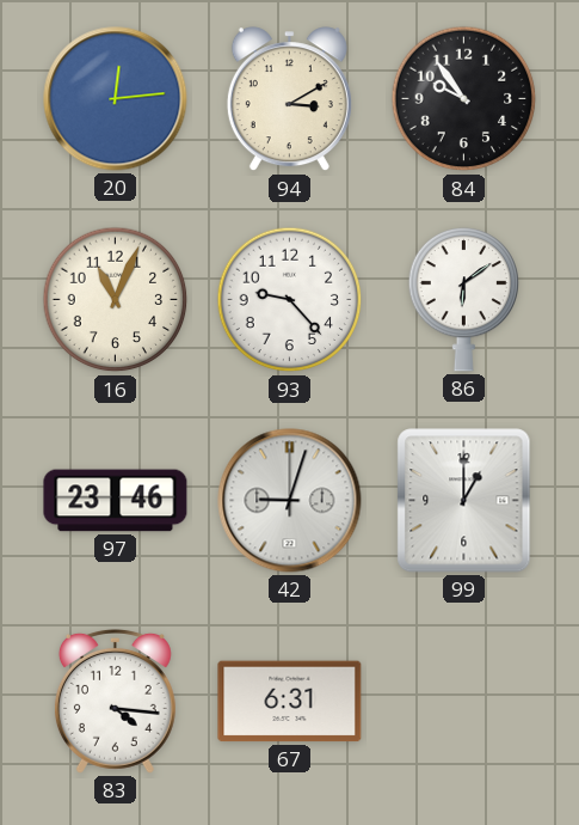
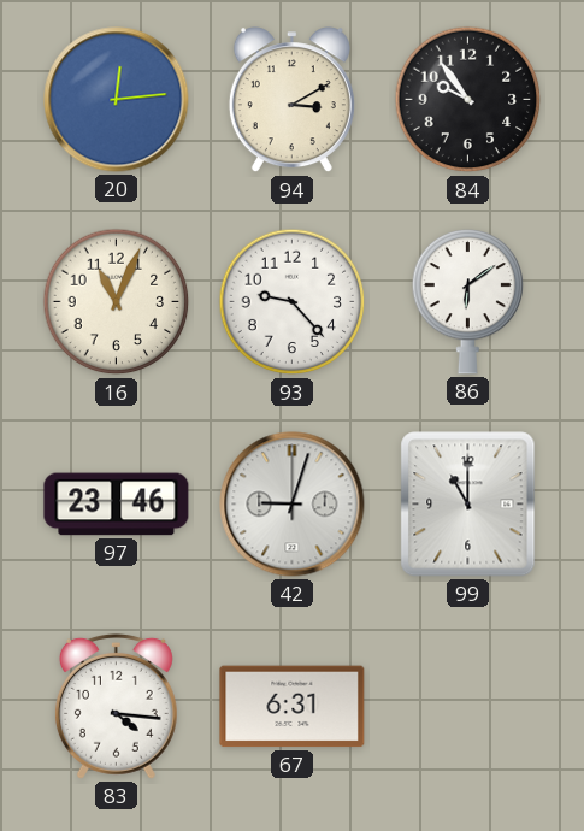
99: 1:00 -> 11:00
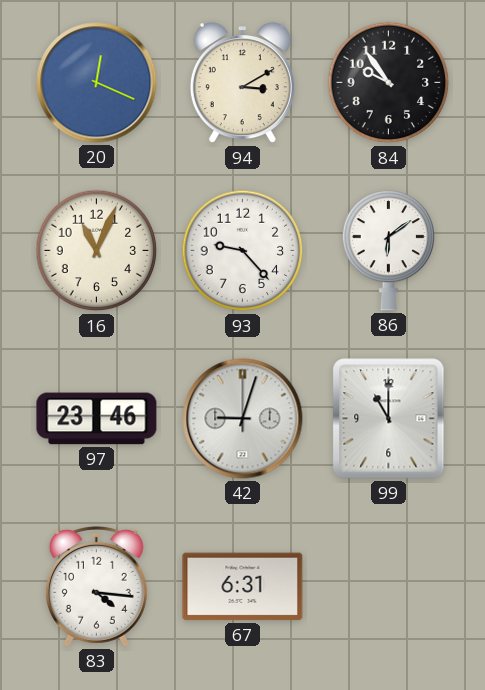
20: 12:14 -> 12:19
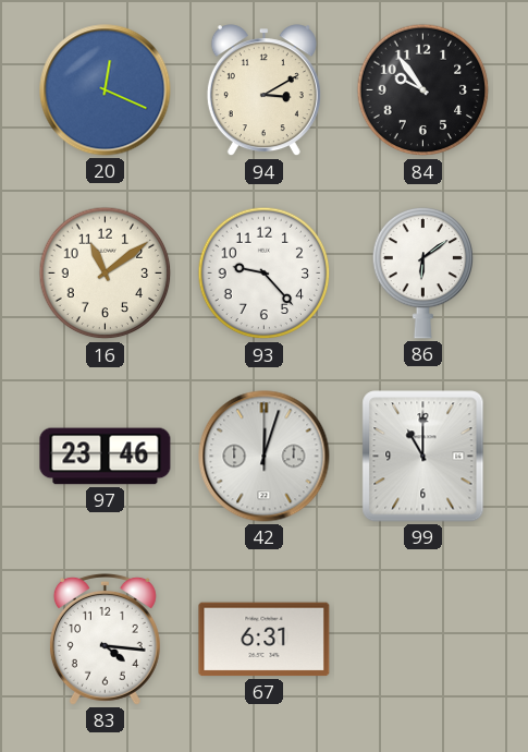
16: 11:04 -> 11:09
42: 9:03 -> 12:03
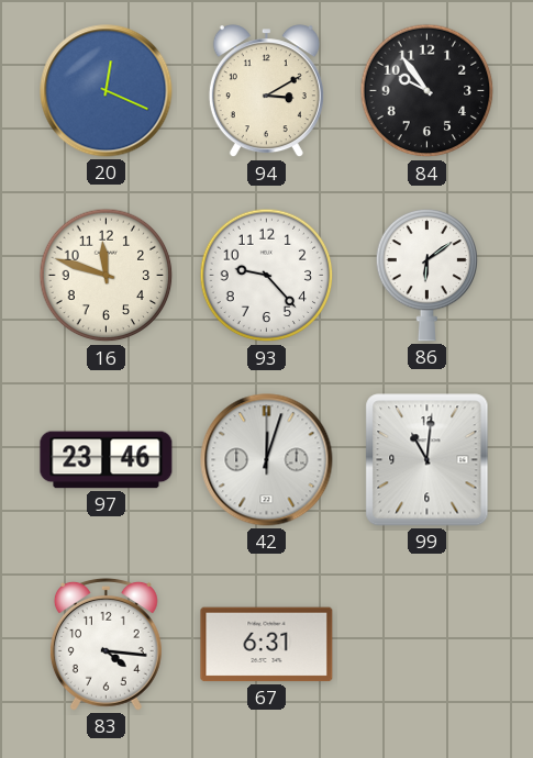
16: 11:09 -> 11:48
99: 11:00 -> 11:01
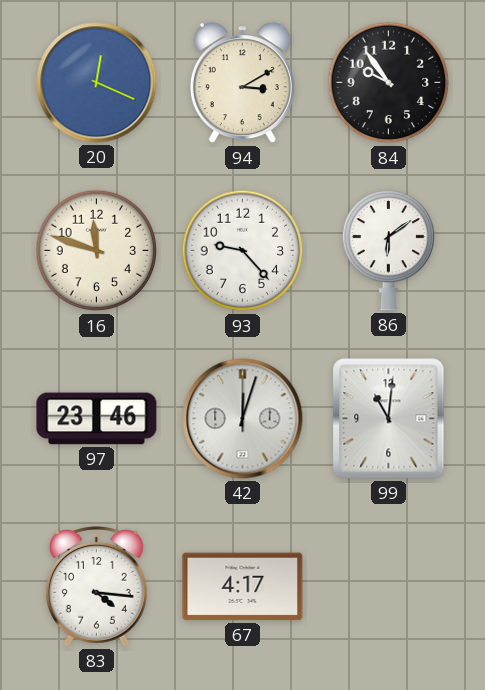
67: 6:31 -> 4:17
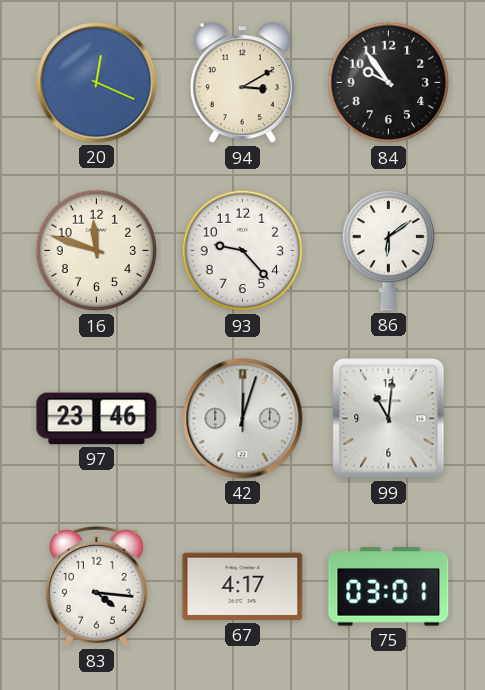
75: none -> 03:01
